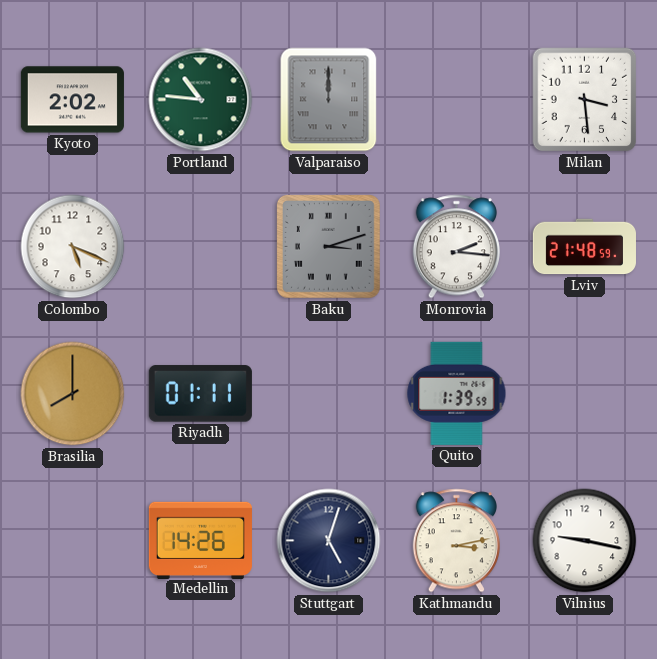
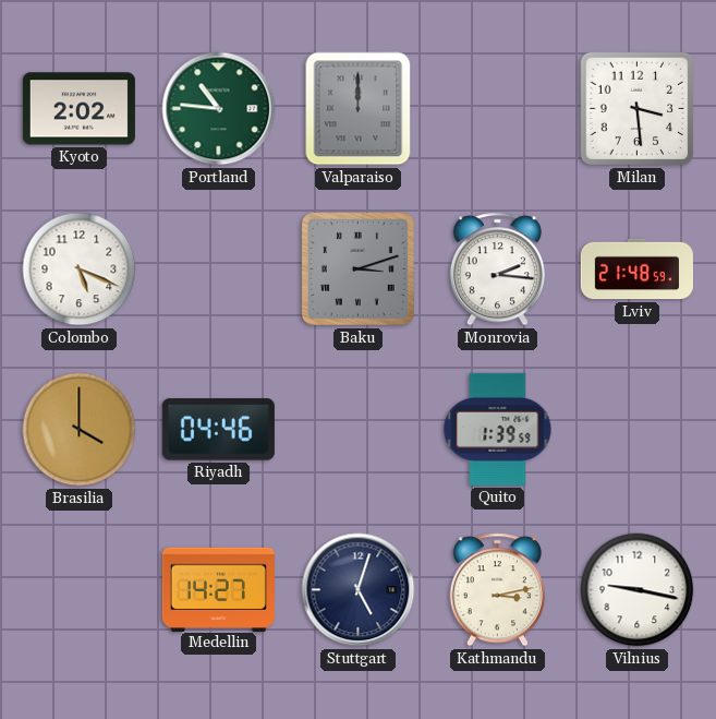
Brasilia: 8:00 -> 4:00
Riyadh: 01:11 -> 04:46
Medellin: 14:26 -> 14:27
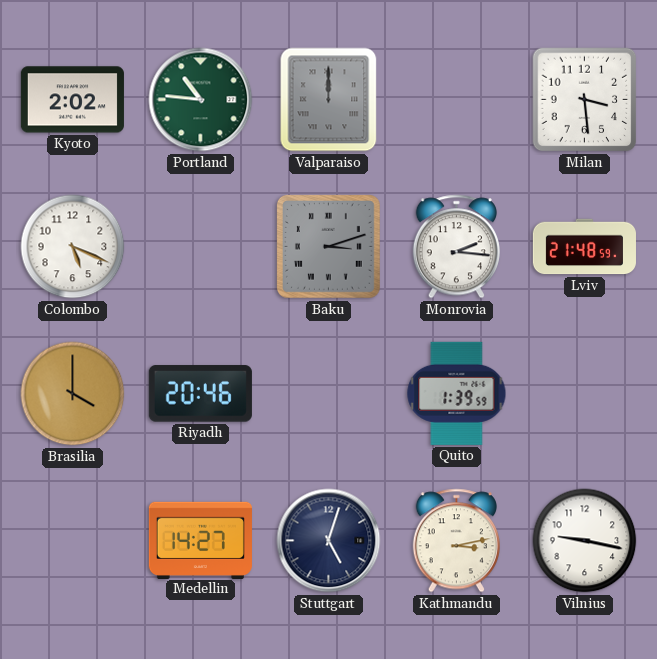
Riyadh: 04:46 -> 20:46
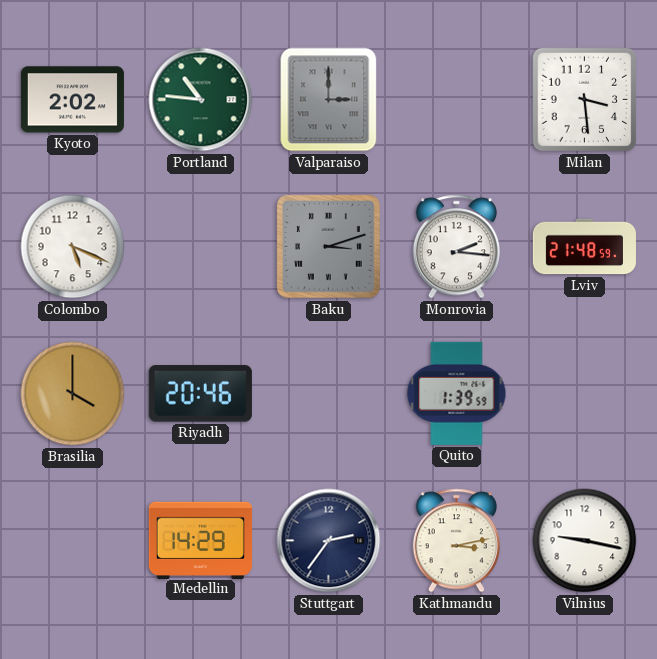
Valparaiso: 12:00 -> 3:00
Medellin: 14:27 -> 14:29
Stuttgart: 5:03 -> 2:36
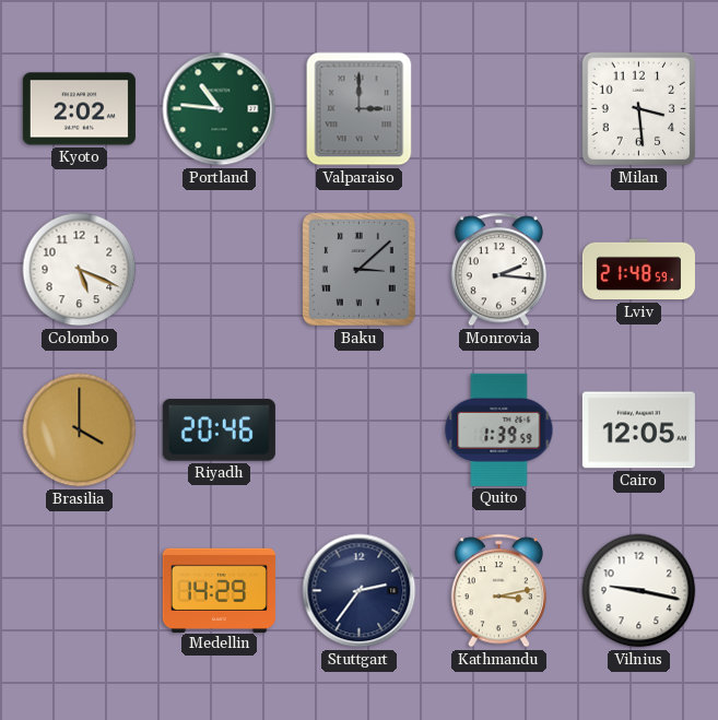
Baku: 3:12 -> 3:08
Cairo: none -> 12:05
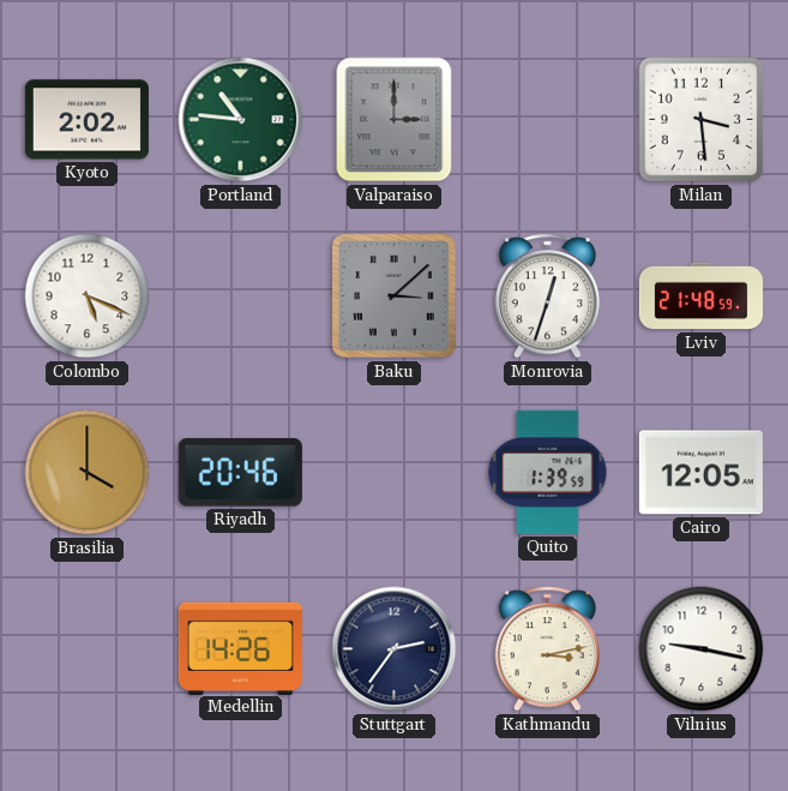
Monrovia: 2:16 -> 12:33
Medellin: 14:29 -> 14:26
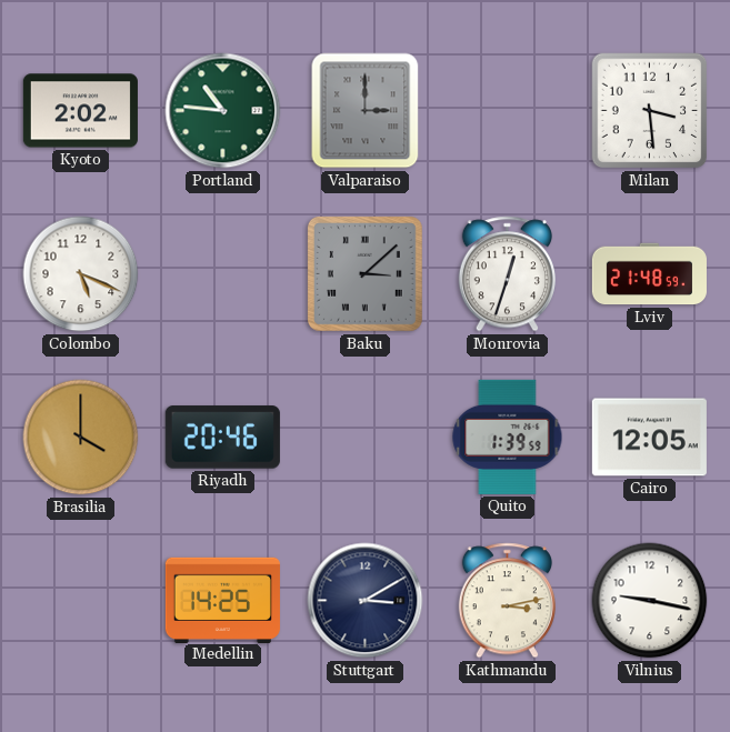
Medellin: 14:26 -> 14:25
Stuttgart: 2:36 -> 3:10
